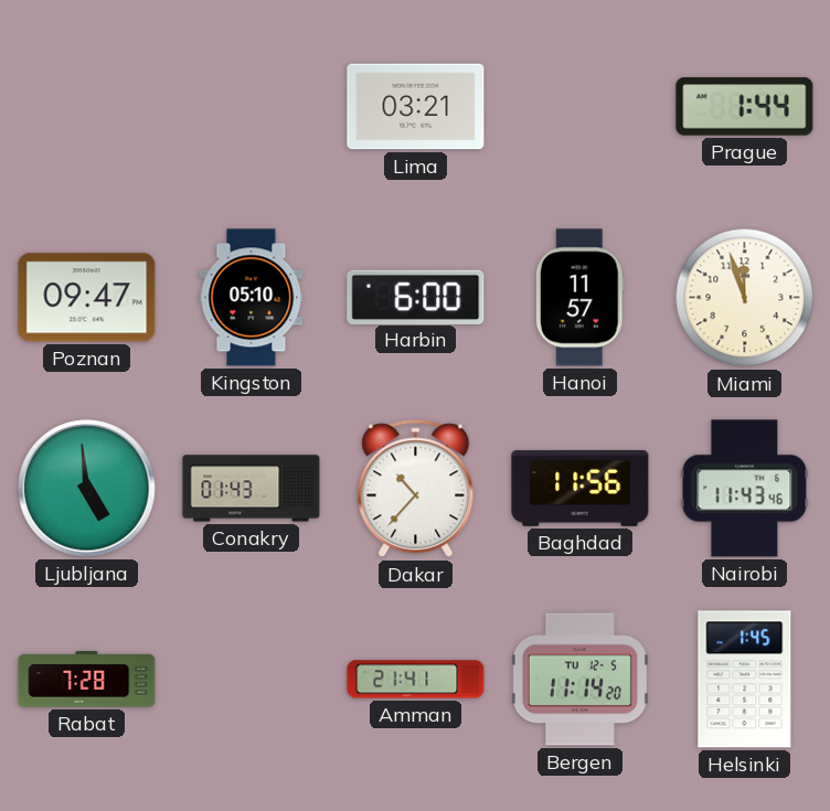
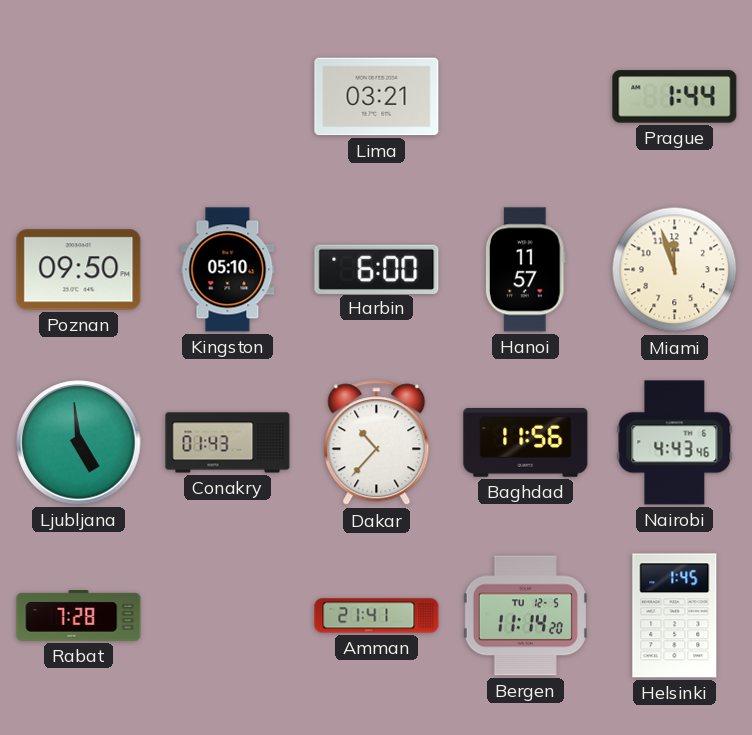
Poznan: 09:47 -> 09:50
Nairobi: 11:43 -> 4:43
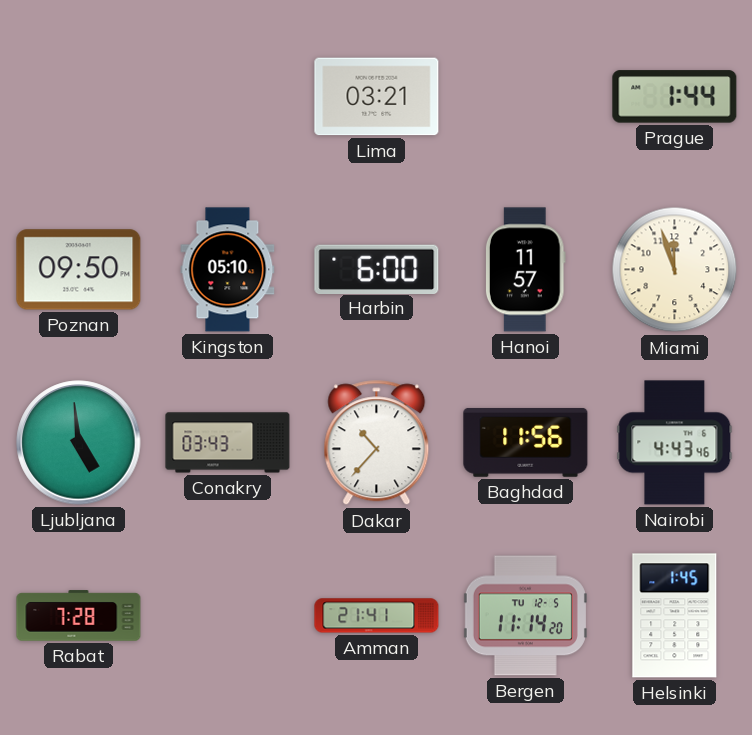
Conakry: 01:43 -> 03:43
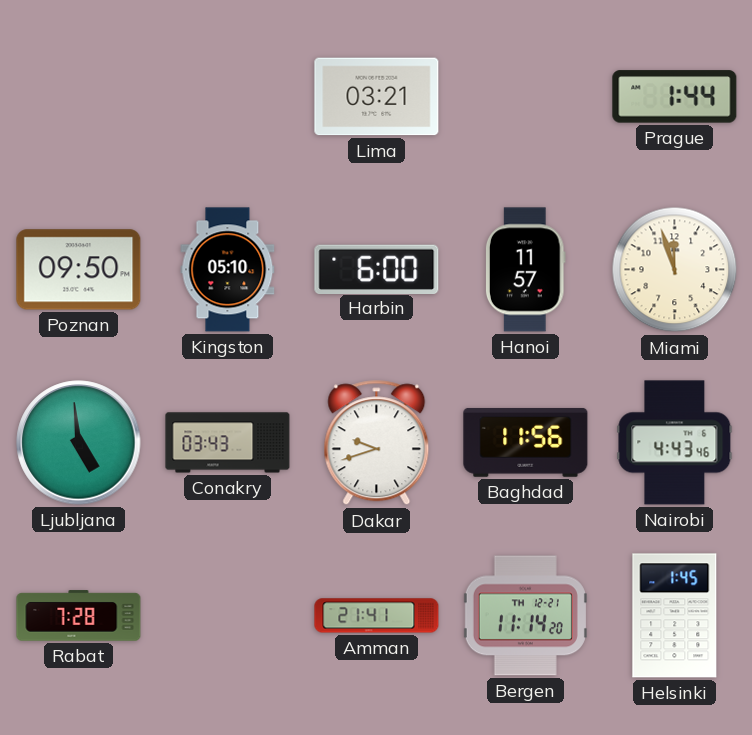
Dakar: 10:37 -> 9:42
Bergen date: TU 12-5 -> TH 12-21
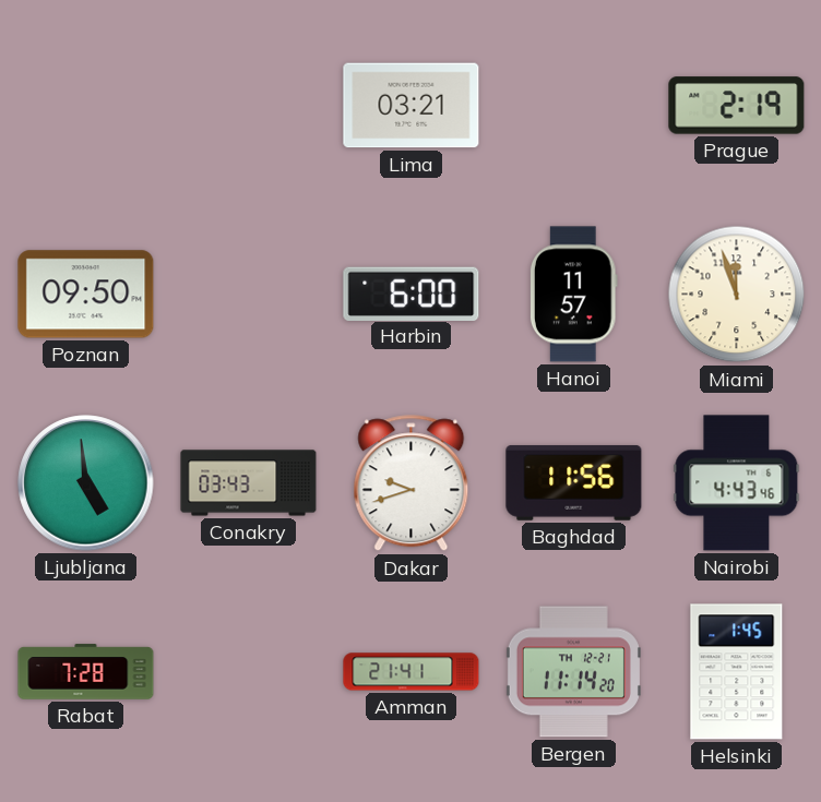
Prague: 1:44 -> 2:19
Kingston: 05:10 -> none
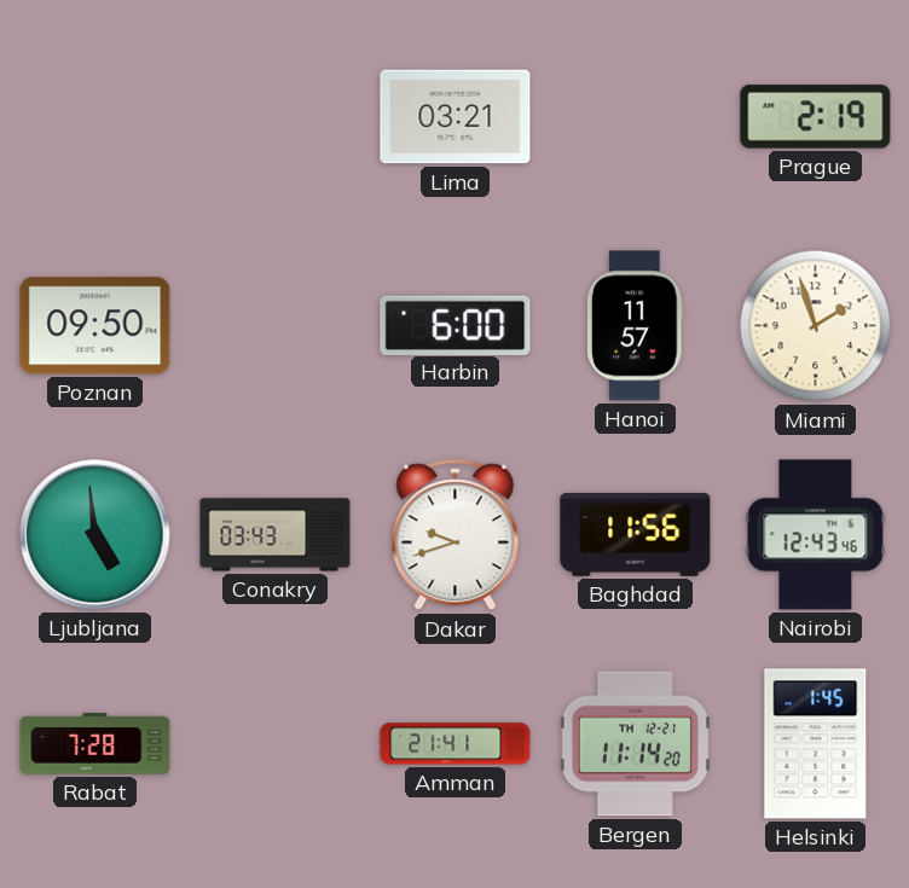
Miami: 11:57 -> 1:57
Nairobi: 4:43 -> 12:43
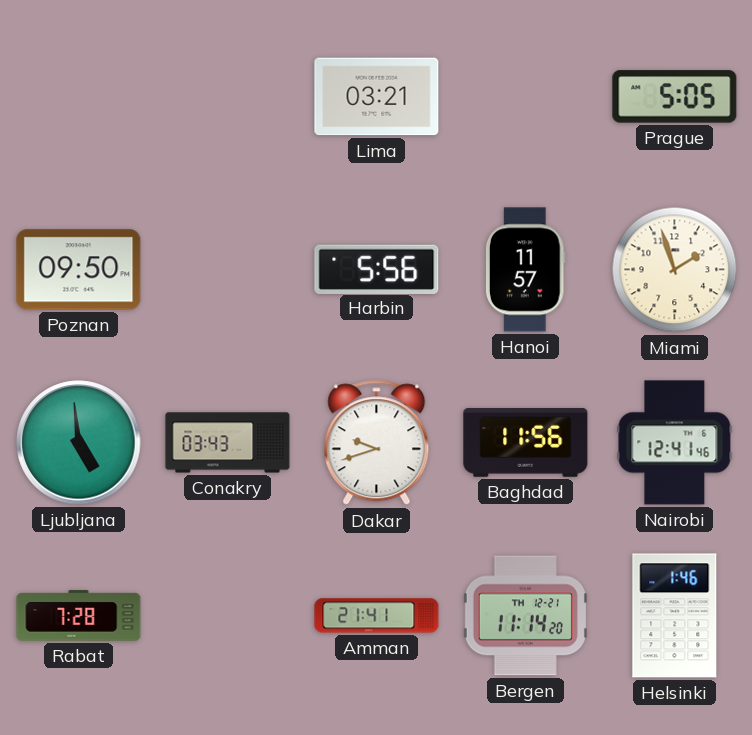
Prague: 2:19 -> 5:05
Harbin: 6:00 -> 5:56
Nairobi: 12:43 -> 12:41
Helsinki: 1:45 -> 1:46
